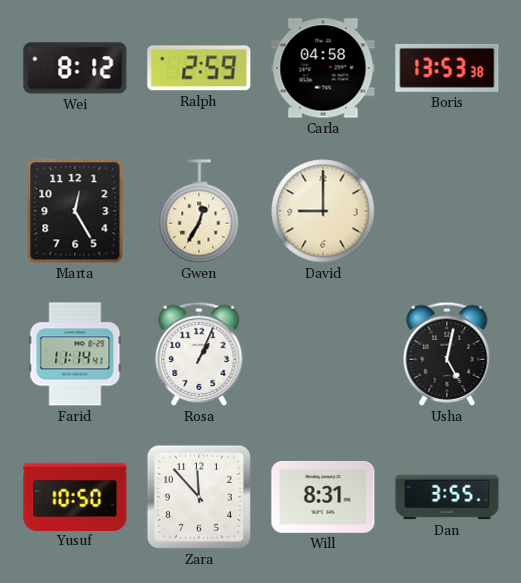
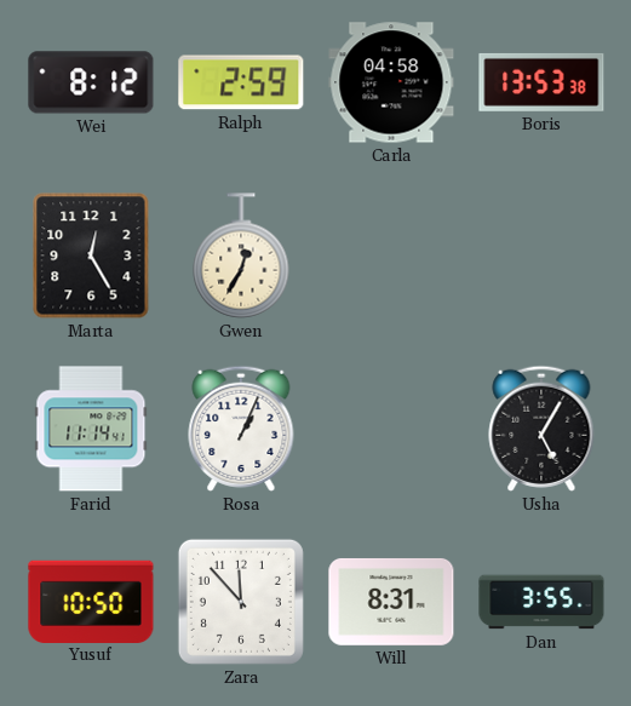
David: 9:00 -> none
Usha: 5:02 -> 5:05
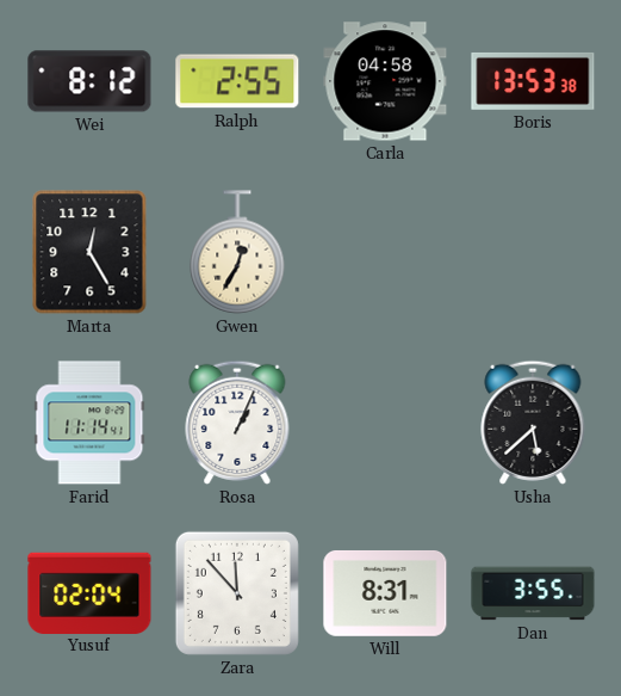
Ralph: 2:59 -> 2:55
Usha: 5:05 -> 5:38
Yusuf: 10:50 -> 02:04
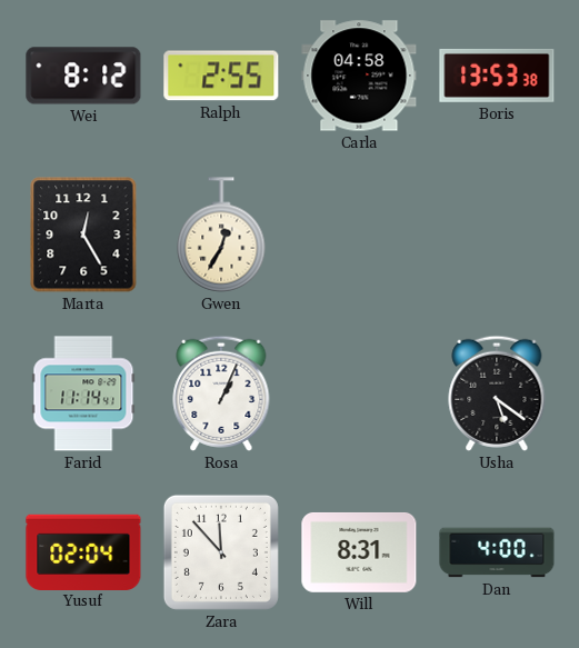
Usha: 5:38 -> 5:21
Dan: 3:55 -> 4:00
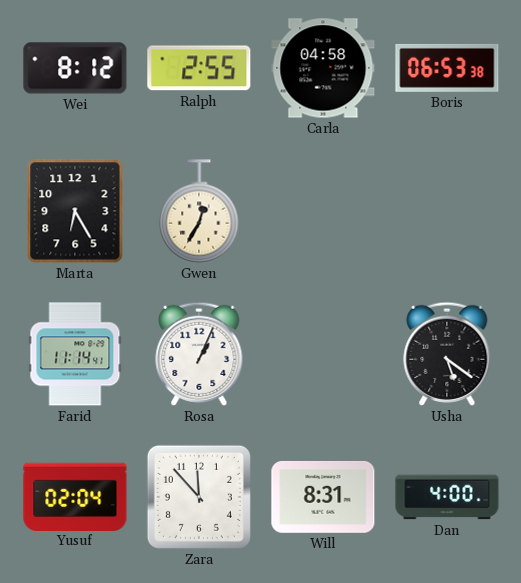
Boris: 13:53 -> 06:53
Marta: 12:25 -> 6:25
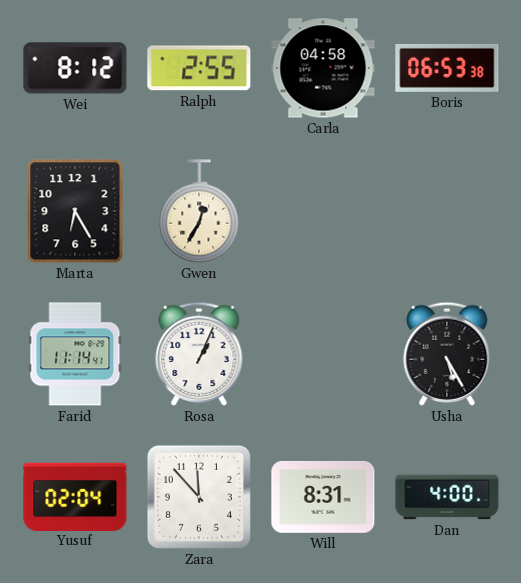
Usha: 5:21 -> 5:25
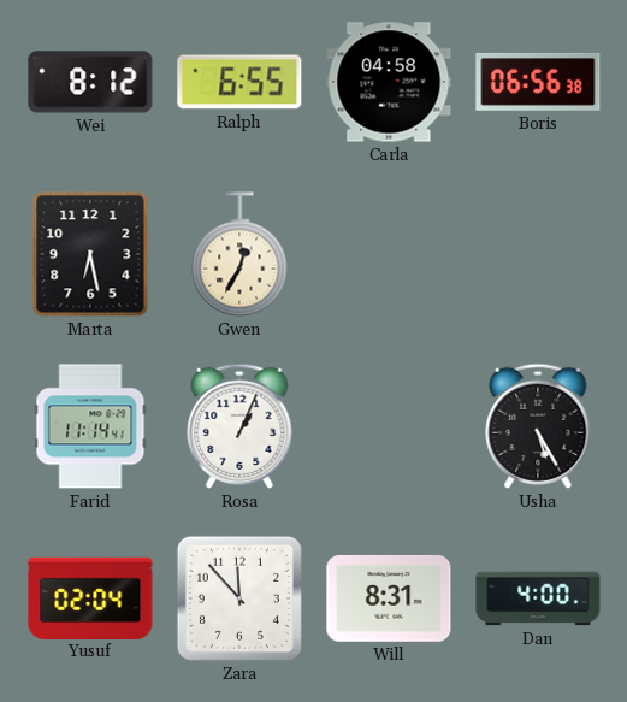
Ralph: 2:55 -> 6:55
Boris: 06:53 -> 06:56
Marta: 6:25 -> 6:28
